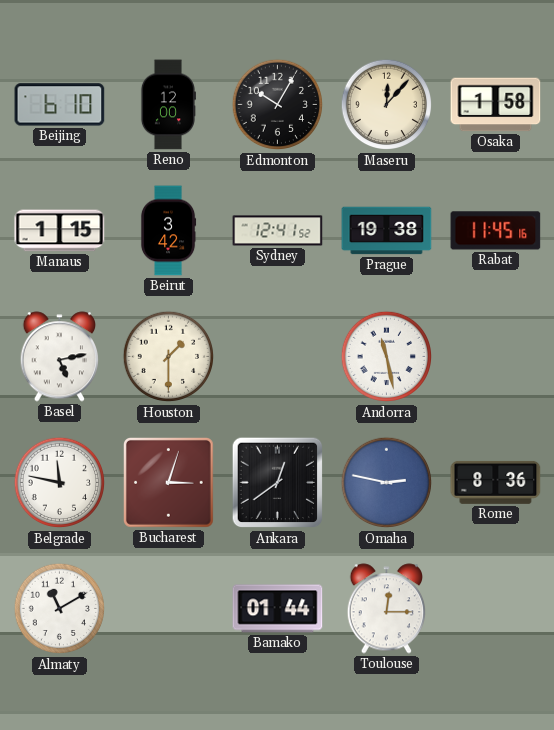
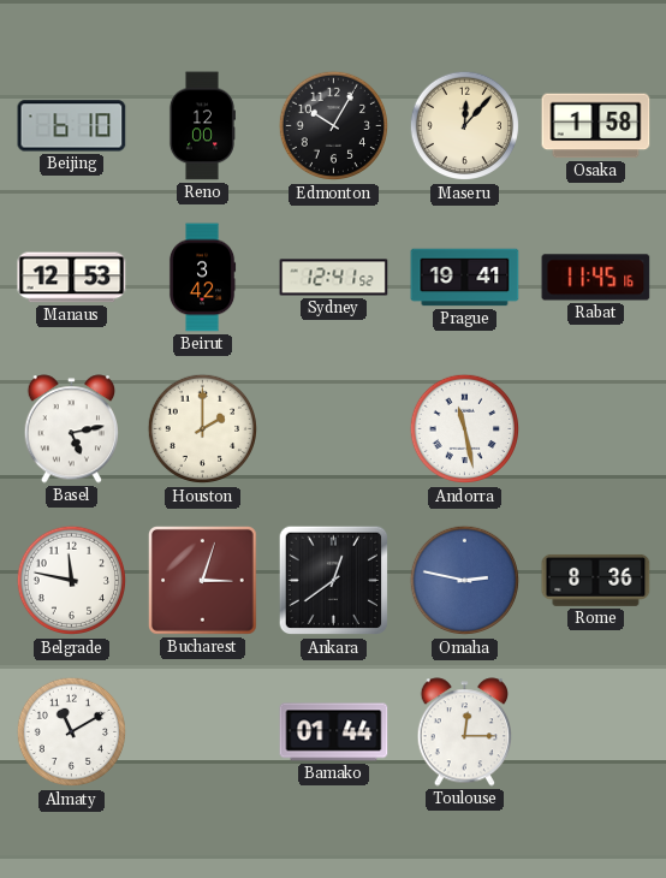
Manaus: 1:15 -> 12:53
Prague: 19:38 -> 19:41
Houston: 1:30 -> 2:00
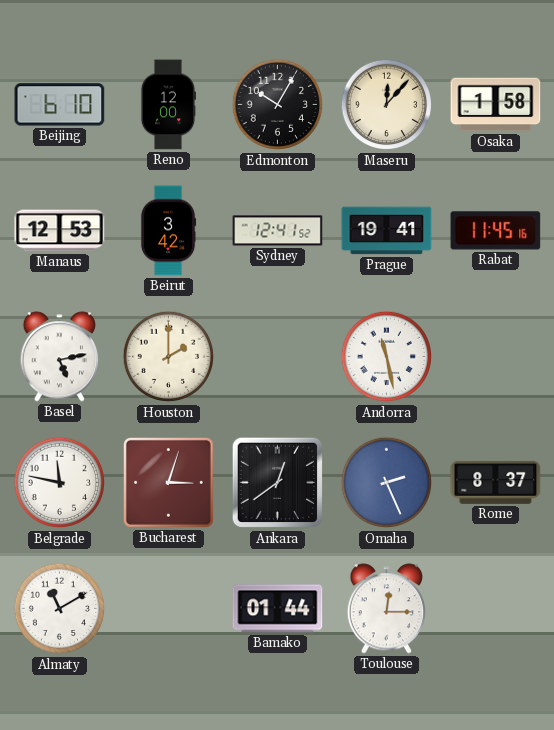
Omaha: 2:47 -> 2:26
Rome: 8:36 -> 8:37
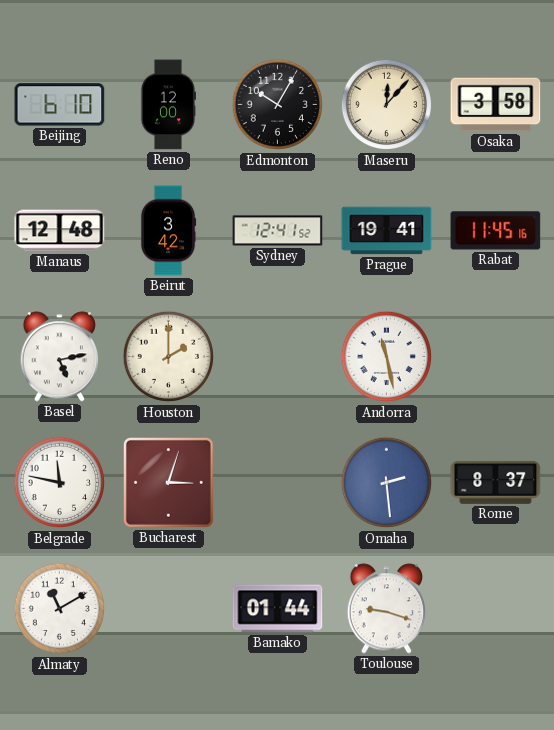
Osaka: 1:58 -> 3:58
Manaus: 12:53 -> 12:48
Ankara: 12:39 -> none
Omaha: 2:26 -> 2:29
Toulouse: 12:15 -> 9:18
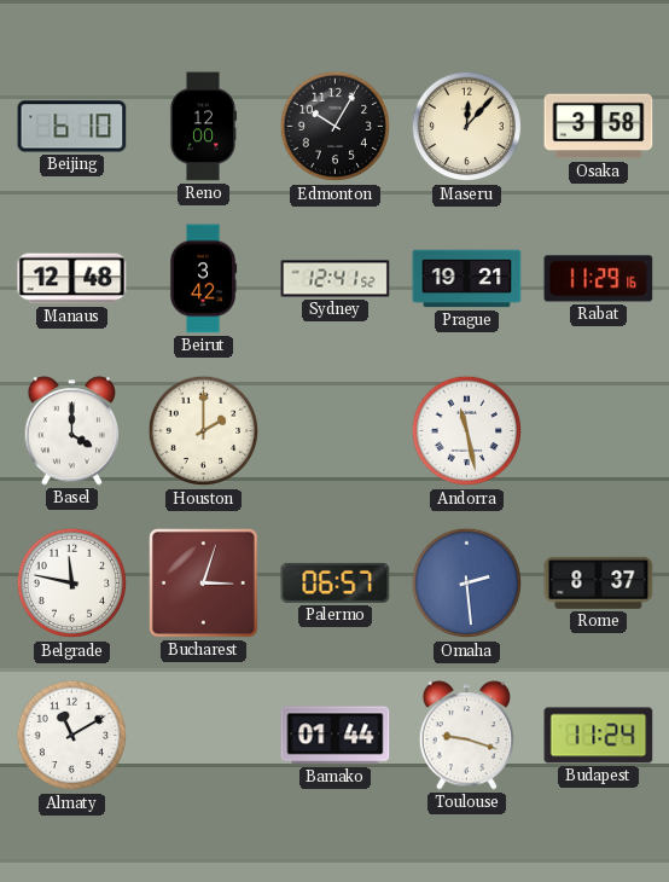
Prague: 19:41 -> 19:21
Rabat: 11:45 -> 11:29
Basel: 5:13 -> 4:00
Palermo: none -> 06:57
Budapest: none -> 11:24
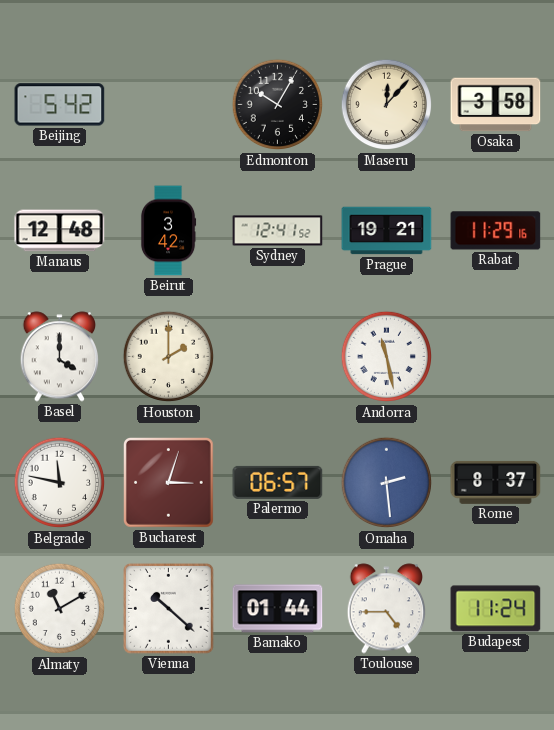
Beijing: 6:10 -> 5:42
Reno: 12:00 -> none
Vienna: none -> 10:22
Toulouse: 9:18 -> 4:45
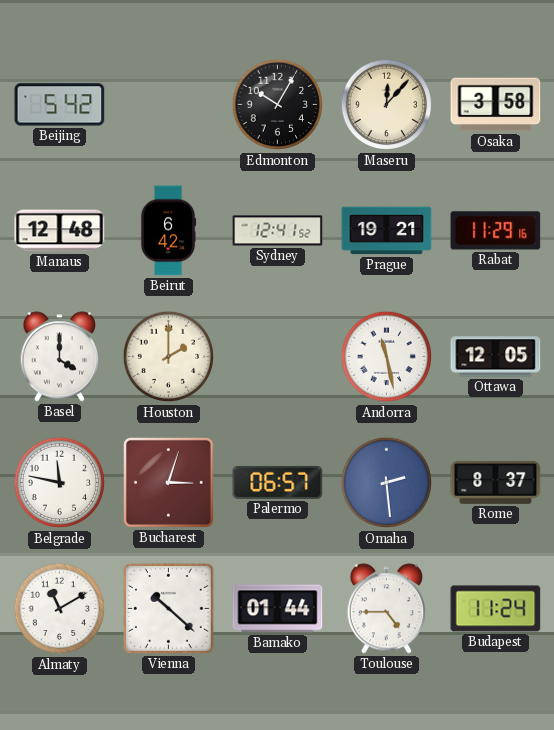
Beirut: 3:42 -> 6:42
Ottawa: none -> 12:05
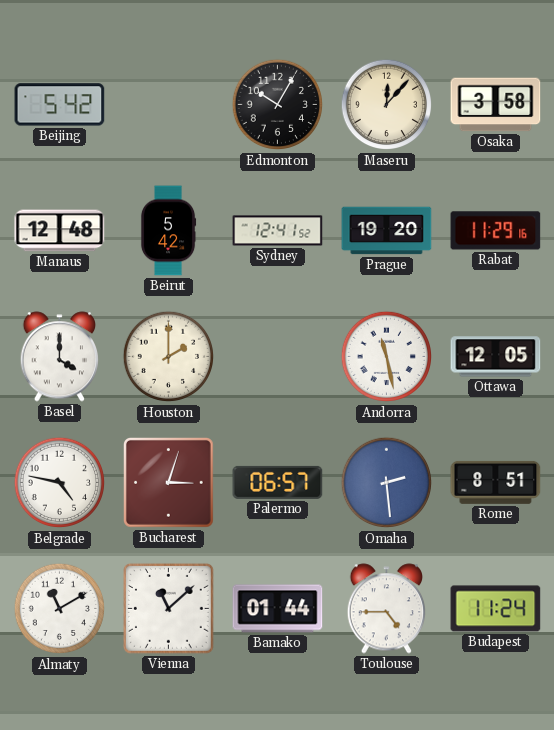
Beirut: 6:42 -> 5:42
Prague: 19:21 -> 19:20
Belgrade: 11:47 -> 4:47
Rome: 8:37 -> 8:51
Vienna: 10:22 -> 11:08
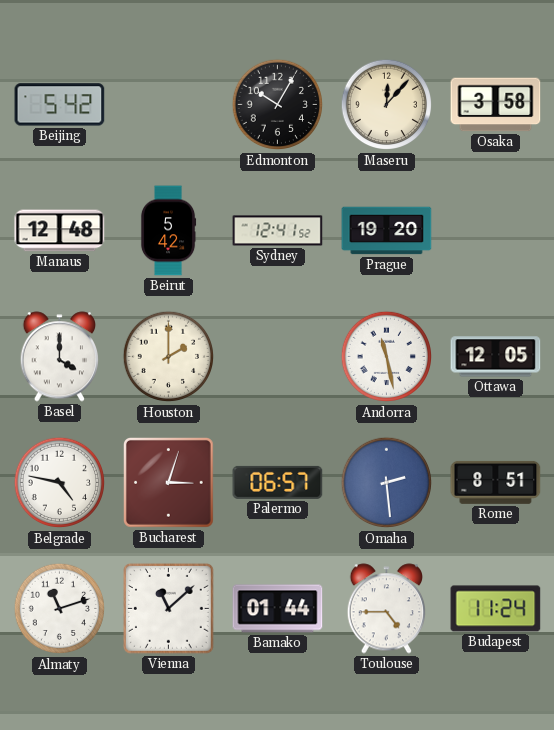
Rabat: 11:29 -> none
Almaty: 11:10 -> 11:12
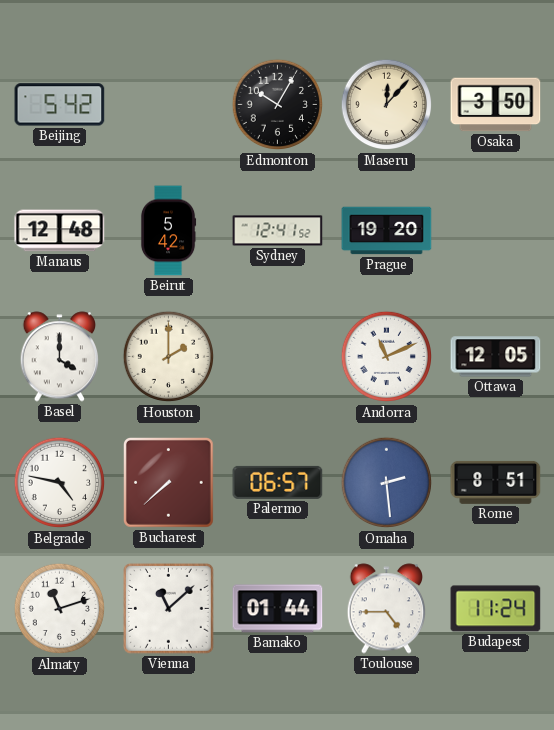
Osaka: 3:58 -> 3:50
Andorra: 11:28 -> 11:11
Bucharest: 3:03 -> 7:38
